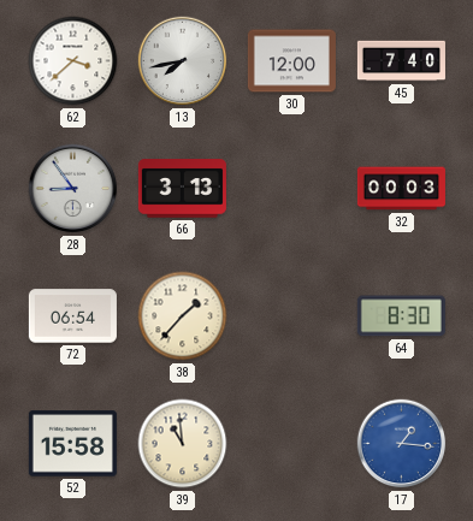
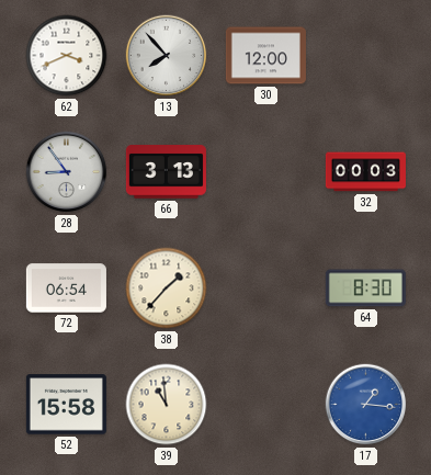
62: 3:38 -> 3:41
13: 7:43 -> 7:53
45: 7:40 -> none
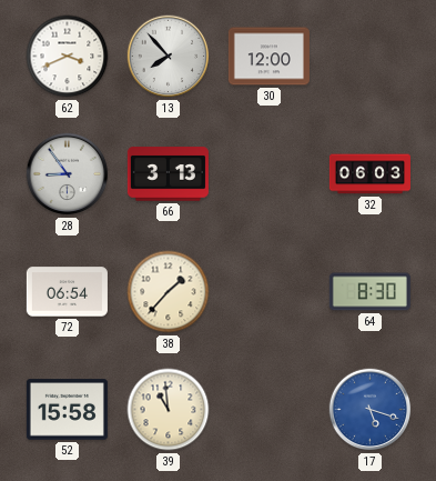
32: 00:03 -> 06:03
17: 1:16 -> 5:18
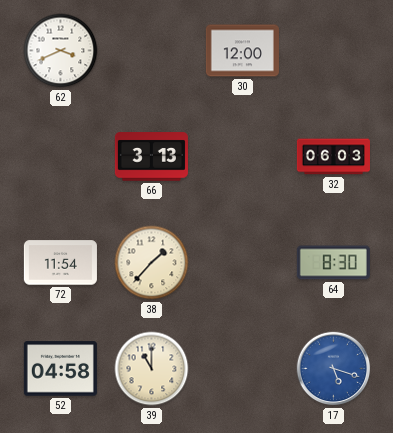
13: 7:53 -> none
28: 8:54 -> none
72: 06:54 -> 11:54
52: 15:58 -> 04:58
39: 10:59 -> 11:00
